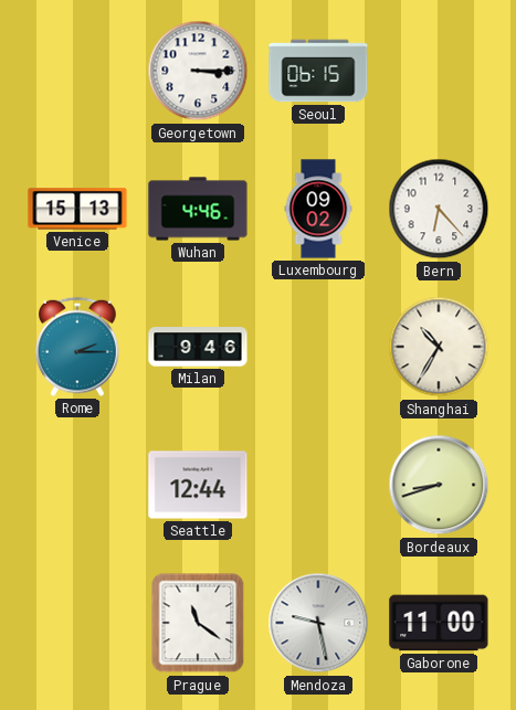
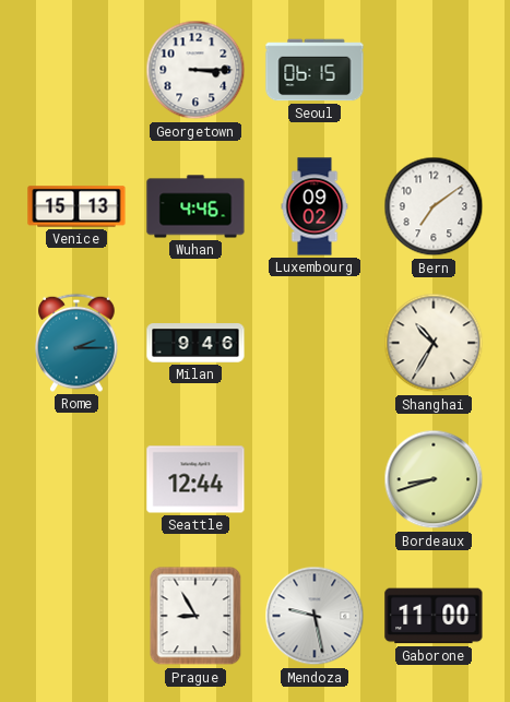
Bern: 6:23 -> 7:09
Prague: 11:21 -> 8:55
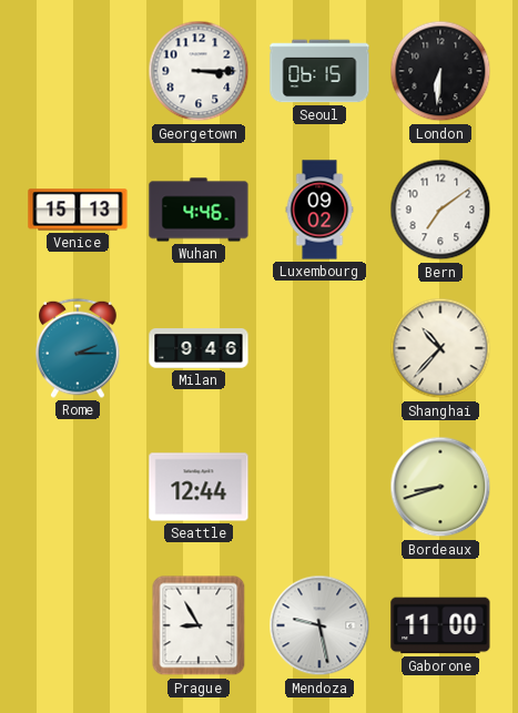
London: none -> 6:31
Shanghai: 10:35 -> 10:37
